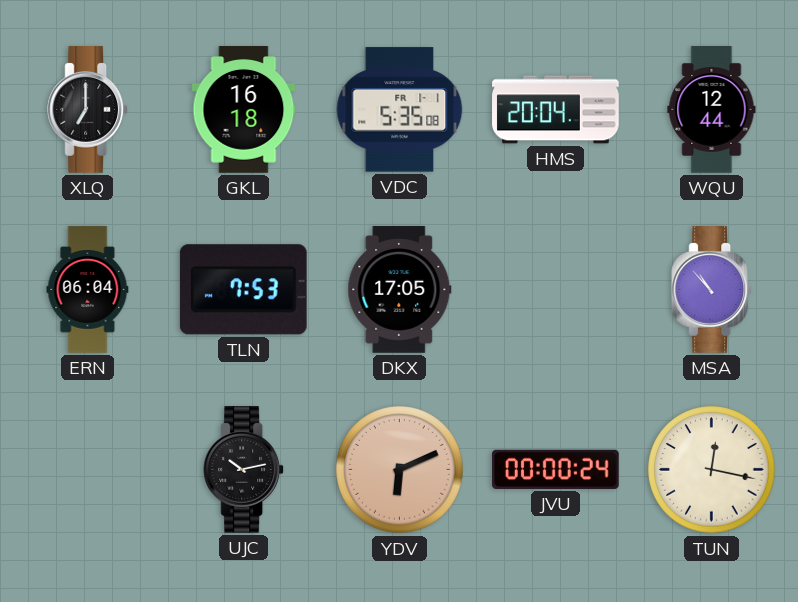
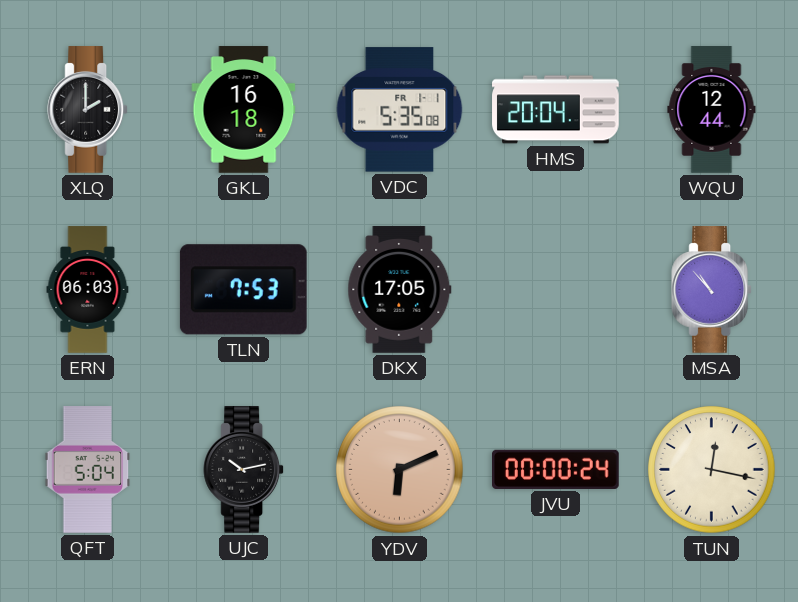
XLQ: 7:00 -> 2:00
ERN: 06:04 -> 06:03
QFT: none -> 5:04
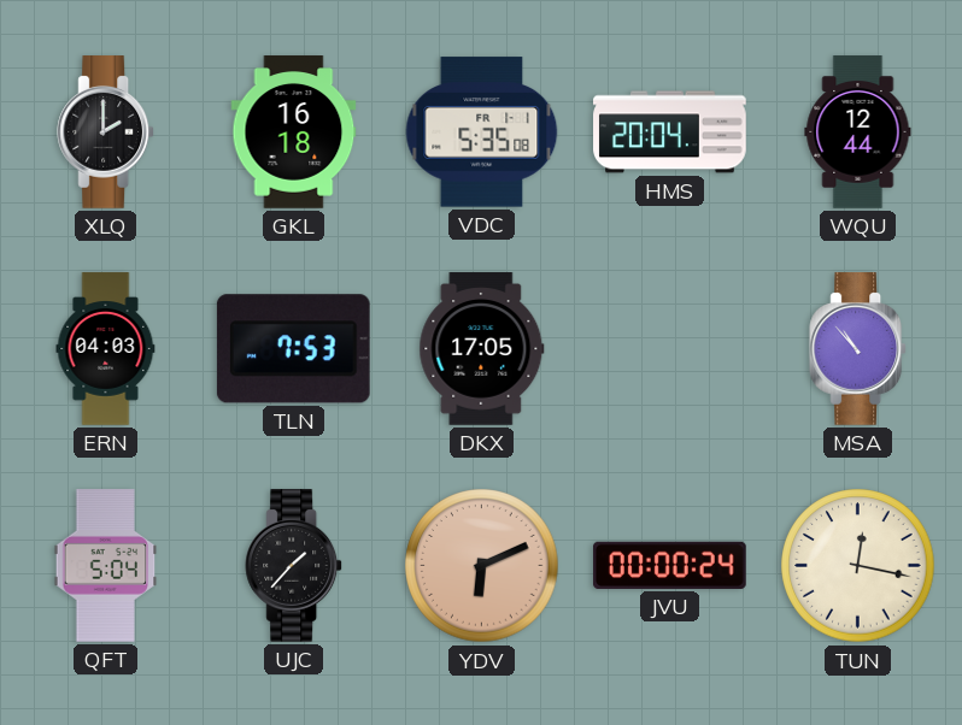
ERN: 06:03 -> 04:03
UJC: 10:13 -> 1:37
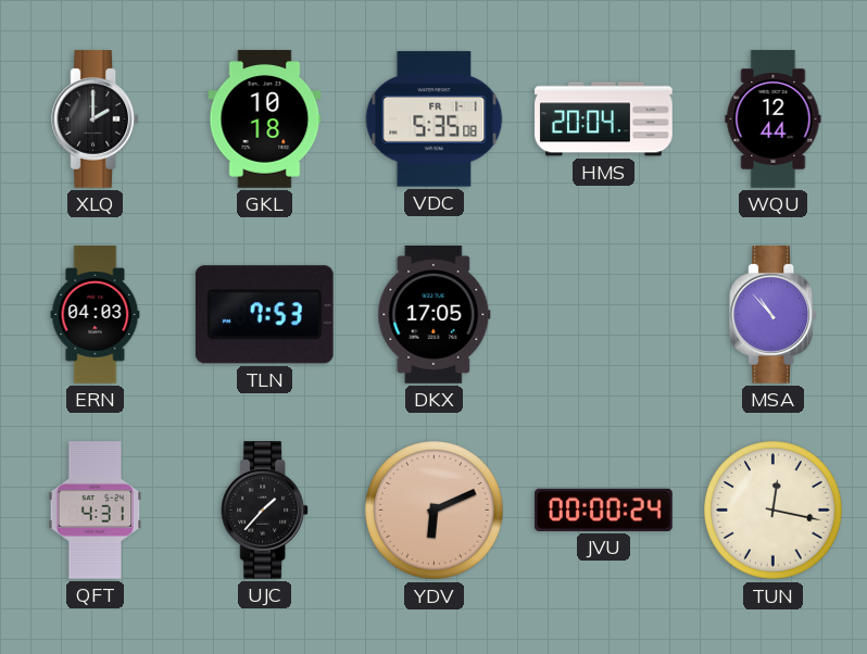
GKL: 16:18 -> 10:18
QFT: 5:04 -> 4:31
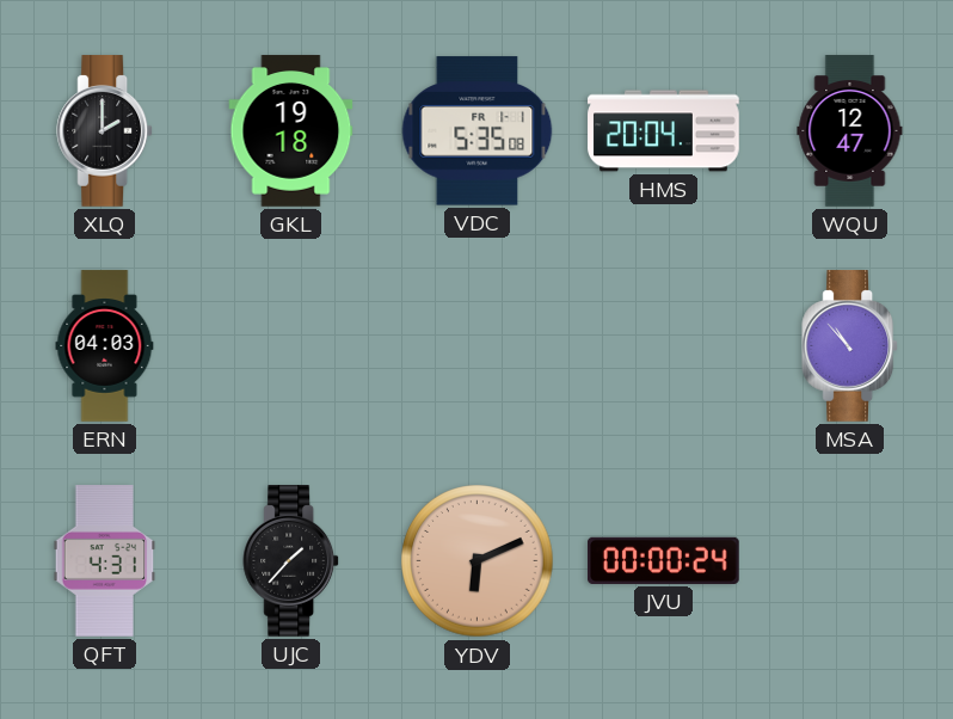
GKL: 10:18 -> 19:18
WQU: 12:44 -> 12:47
TLN: 7:53 -> none
DKX: 17:05 -> none
TUN: 12:17 -> none
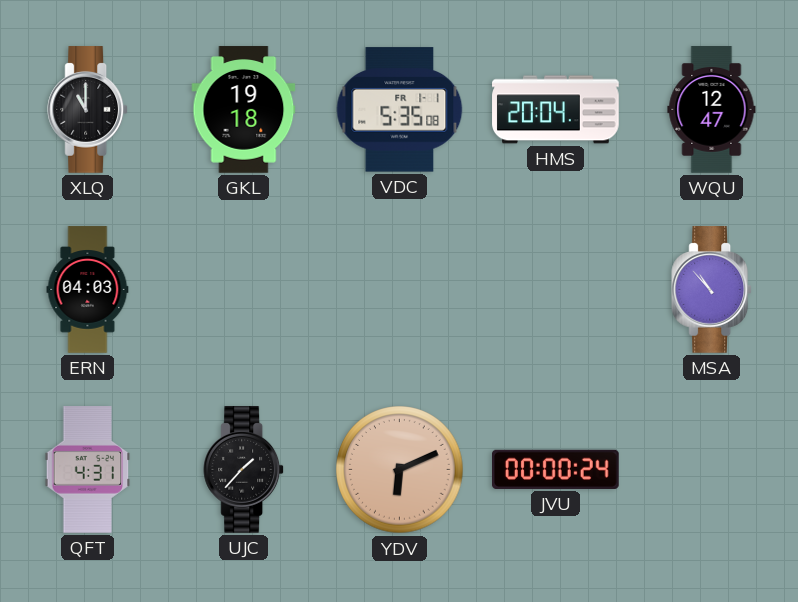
XLQ: 2:00 -> 11:00
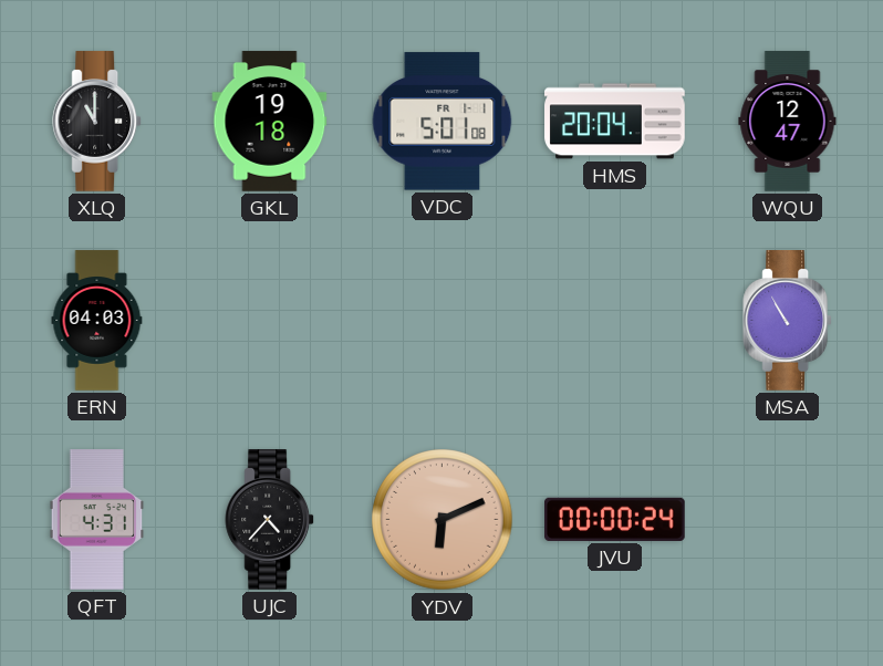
VDC: 5:35 -> 5:01
MSA: 10:53 -> 10:55
UJC: 1:37 -> 4:37
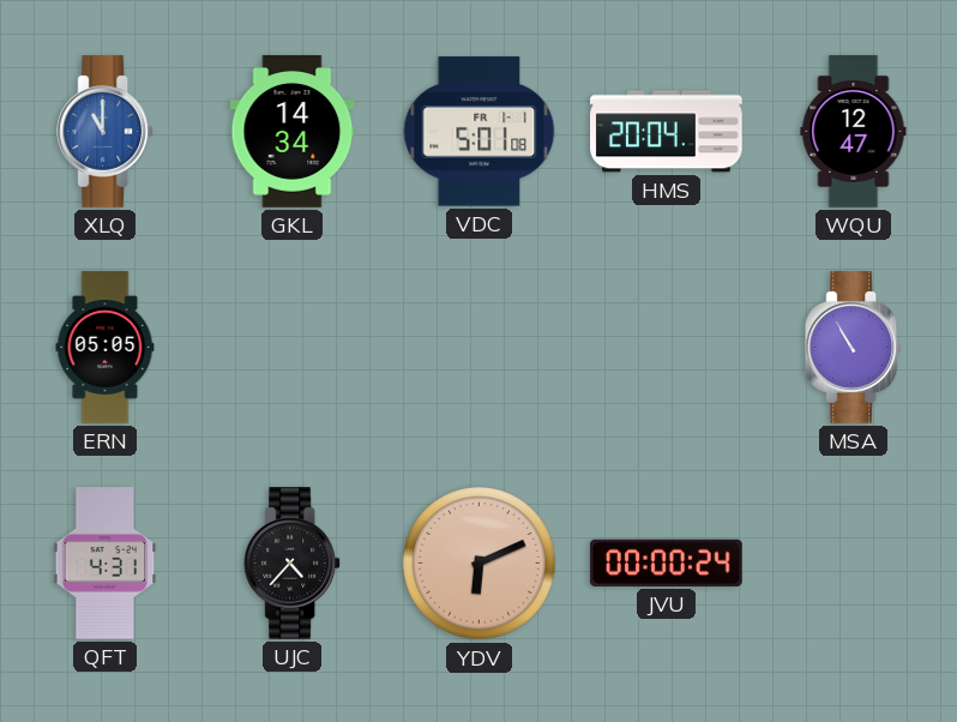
XLQ dial: black -> blue
GKL: 19:18 -> 14:34
ERN: 04:03 -> 05:05
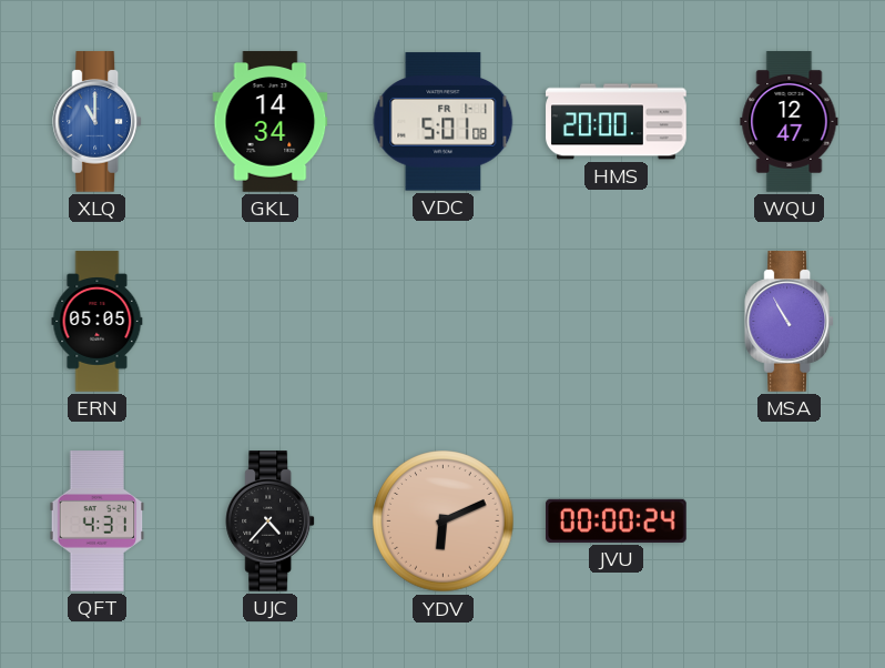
HMS: 20:04 -> 20:00
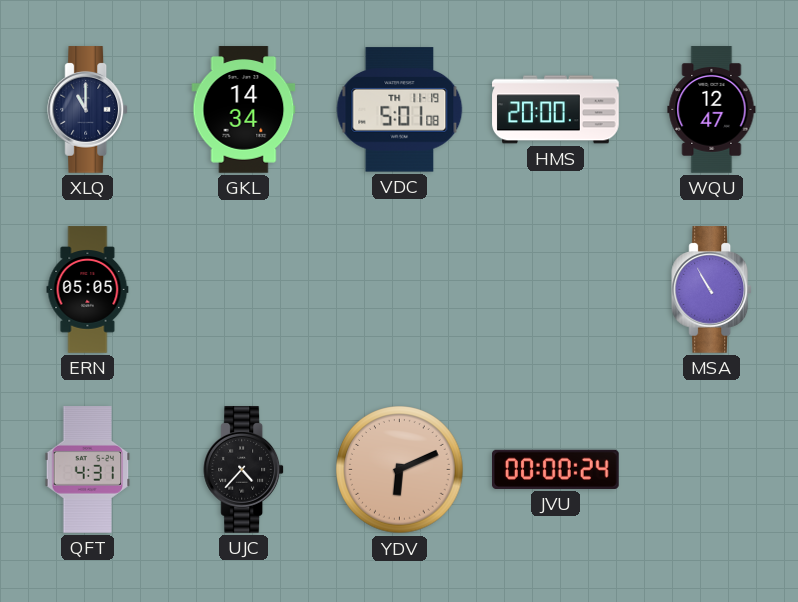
XLQ dial: blue -> navy
VDC date: FR 1-1 -> TH 11-19
